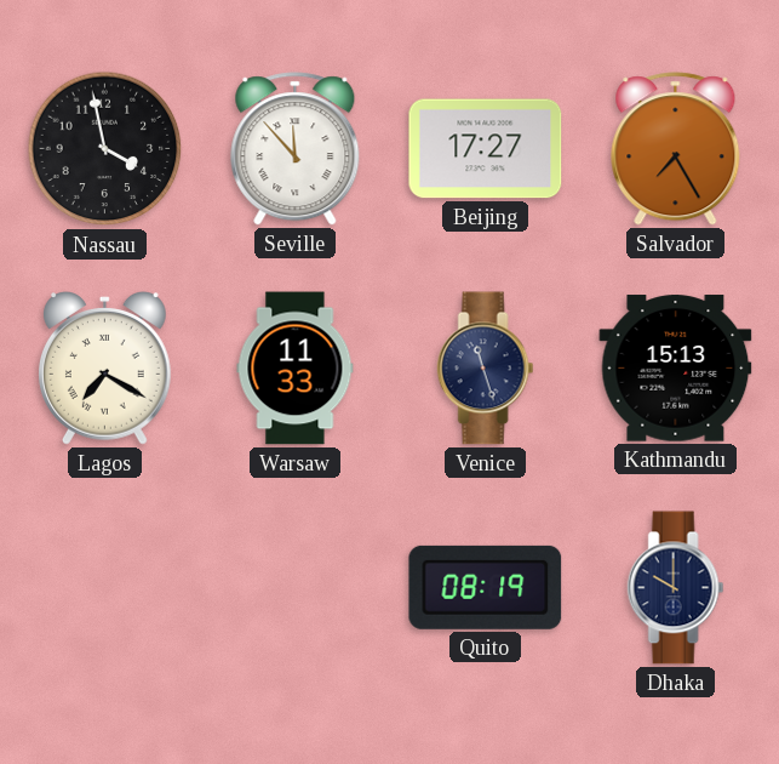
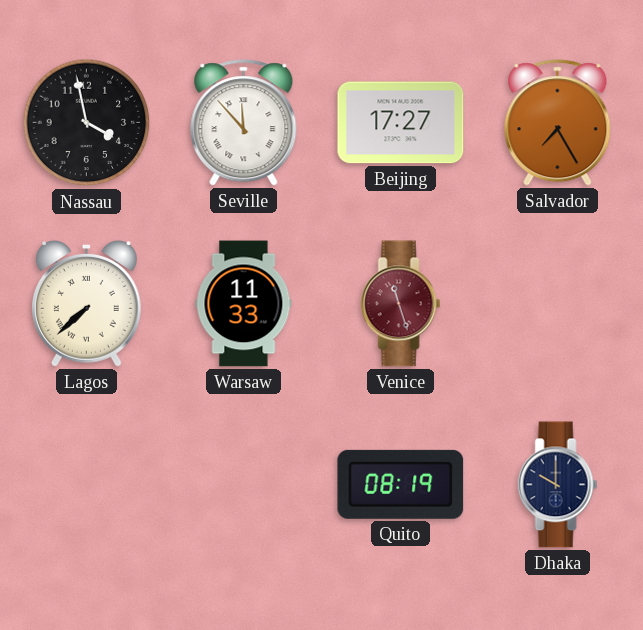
Lagos: 7:20 -> 7:38
Venice dial: navy -> burgundy
Kathmandu: 15:13 -> none
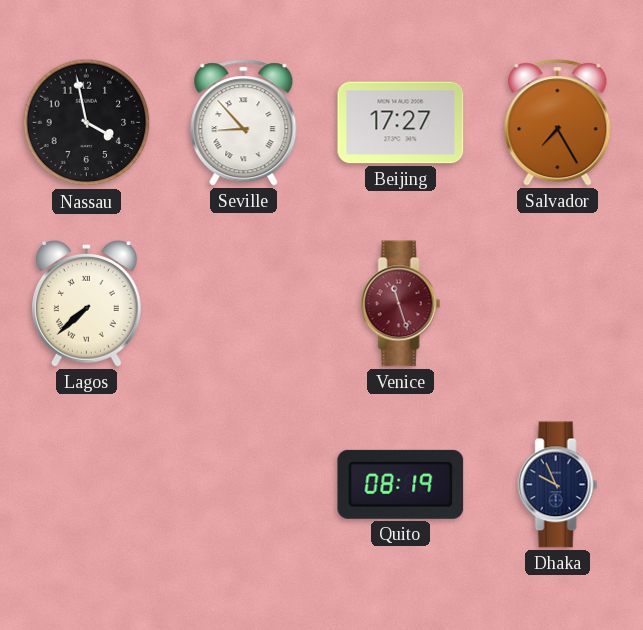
Seville: 11:53 -> 8:53
Warsaw: 11:33 -> none
Dhaka: 10:00 -> 9:56
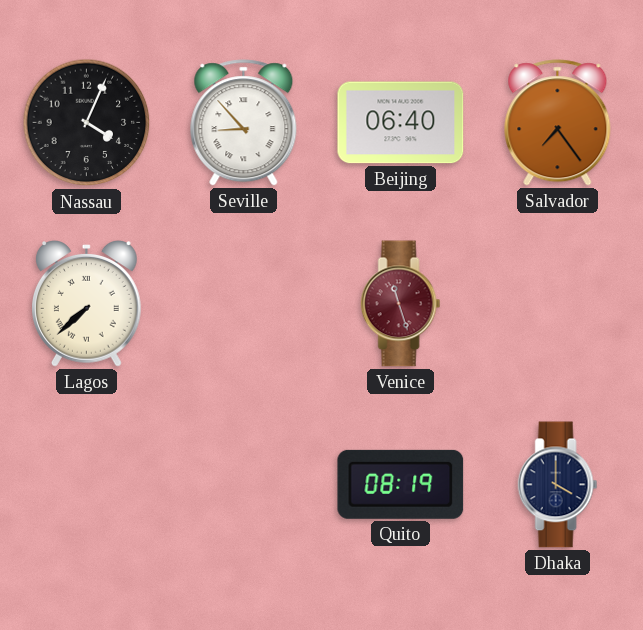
Nassau: 3:58 -> 4:04
Beijing: 17:27 -> 06:40
Salvador: 7:25 -> 7:24
Dhaka: 9:56 -> 4:00
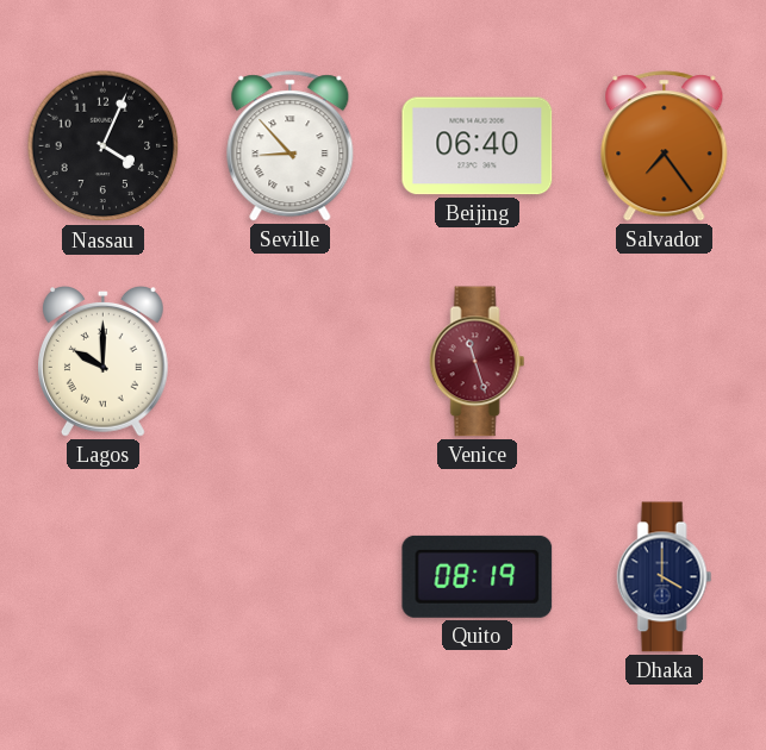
Lagos: 7:38 -> 10:00
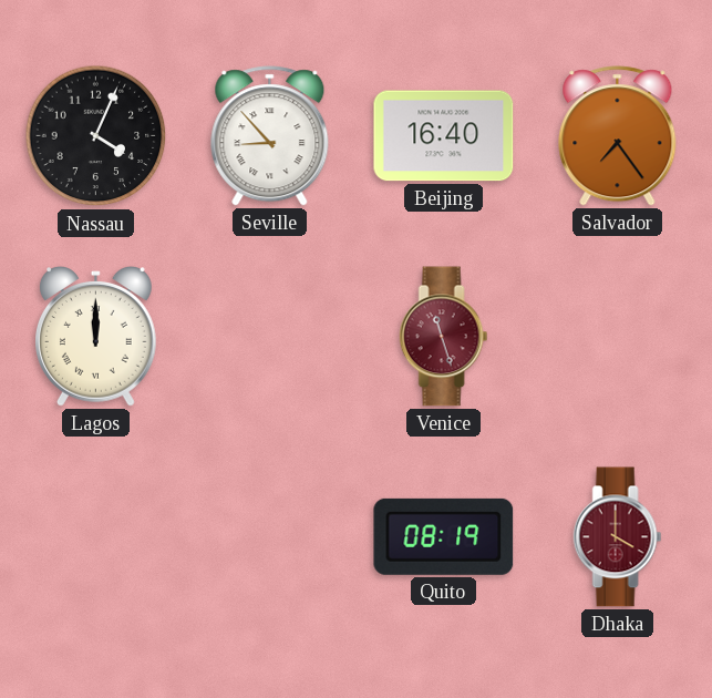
Beijing: 06:40 -> 16:40
Lagos: 10:00 -> 12:00
Dhaka dial: navy -> burgundy
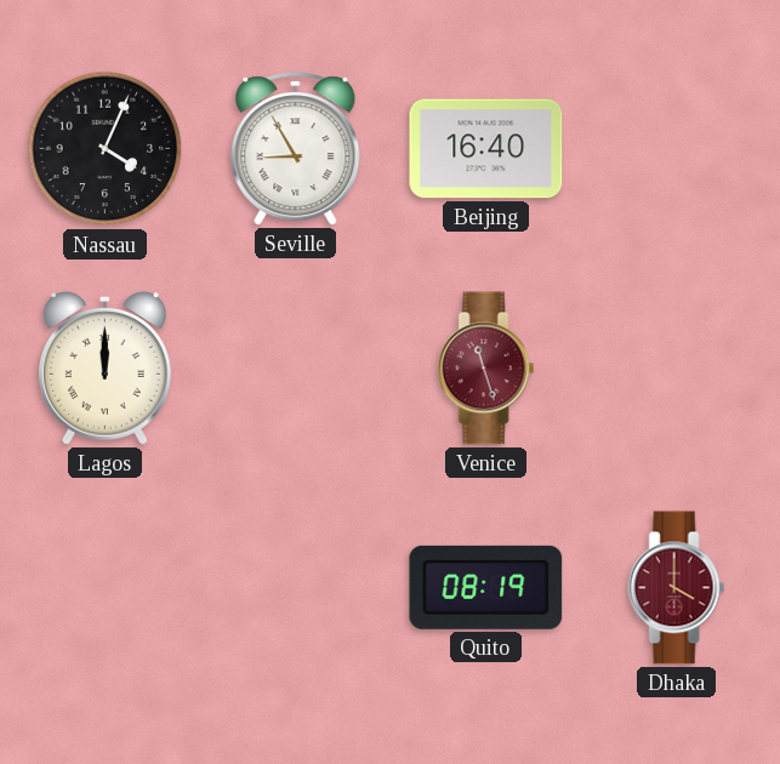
Seville: 8:53 -> 8:55
Salvador: 7:24 -> none
